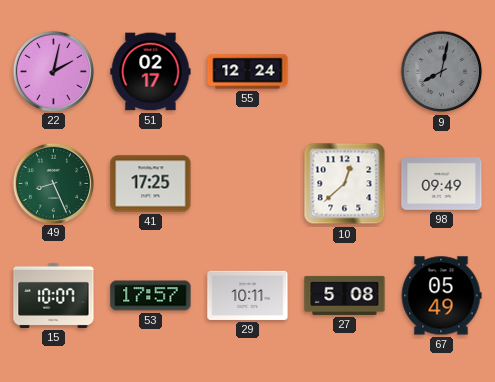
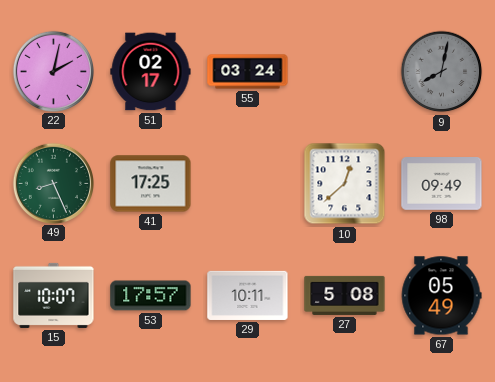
55: 12:24 -> 03:24
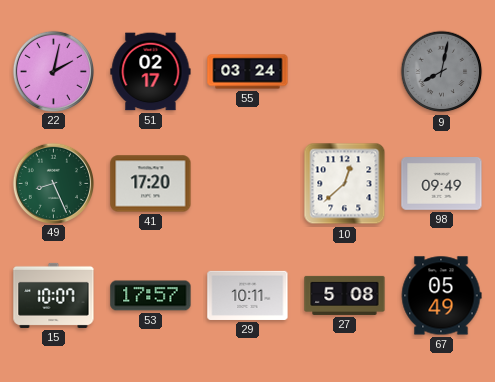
41: 17:25 -> 17:20
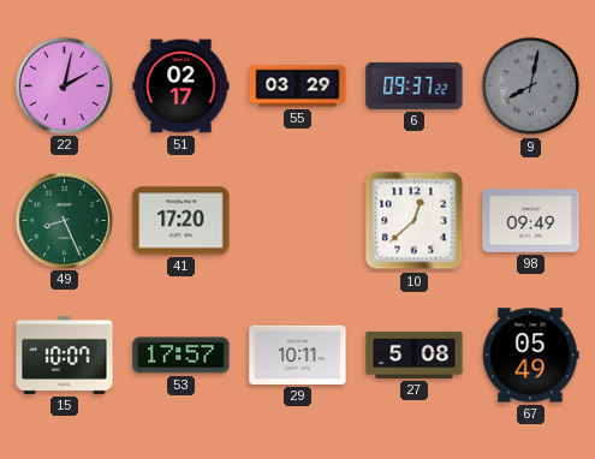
55: 03:24 -> 03:29
6: none -> 09:37
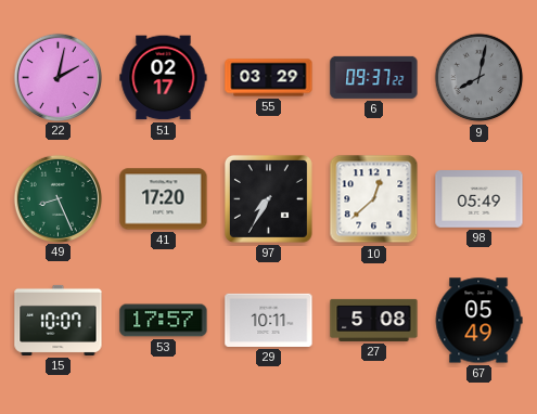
97: none -> 7:35
98: 09:49 -> 05:49
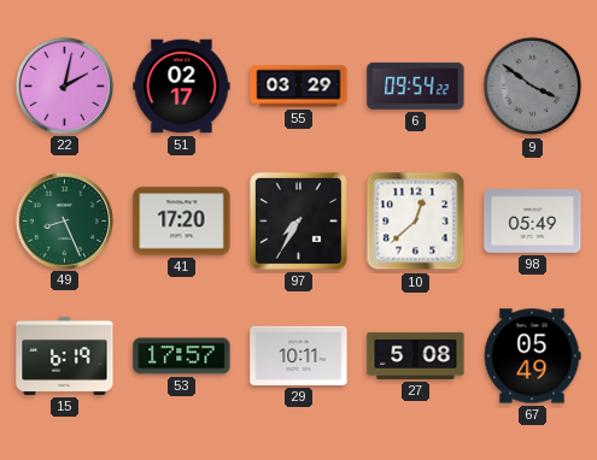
6: 09:37 -> 09:54
9: 8:02 -> 3:51
15: 10:07 -> 6:19
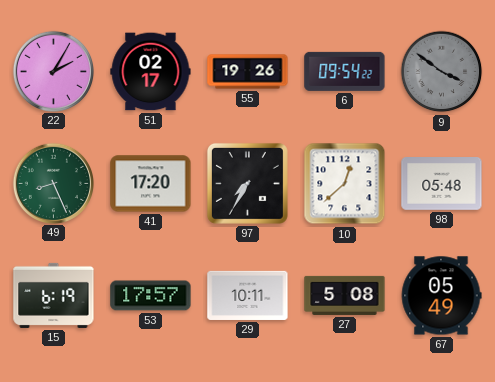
22: 2:02 -> 2:05
55: 03:29 -> 19:26
98: 05:49 -> 05:48
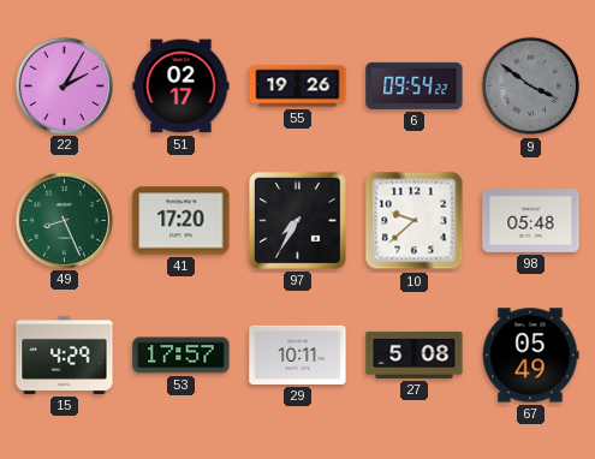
10: 12:38 -> 9:38
15: 6:19 -> 4:29
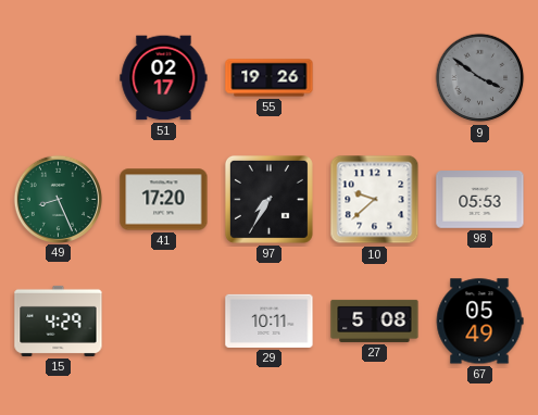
22: 2:05 -> none
6: 09:54 -> none
98: 05:48 -> 05:53
53: 17:57 -> none
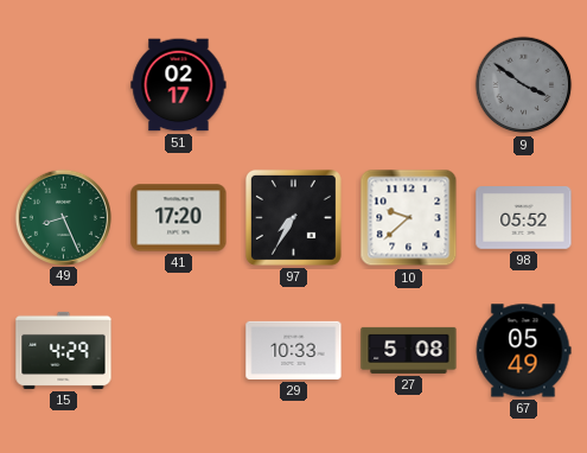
55: 19:26 -> none
98: 05:53 -> 05:52
29: 10:11 -> 10:33
